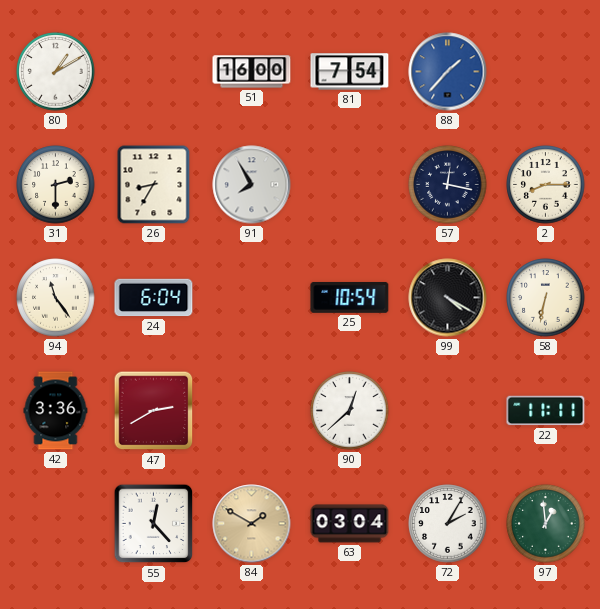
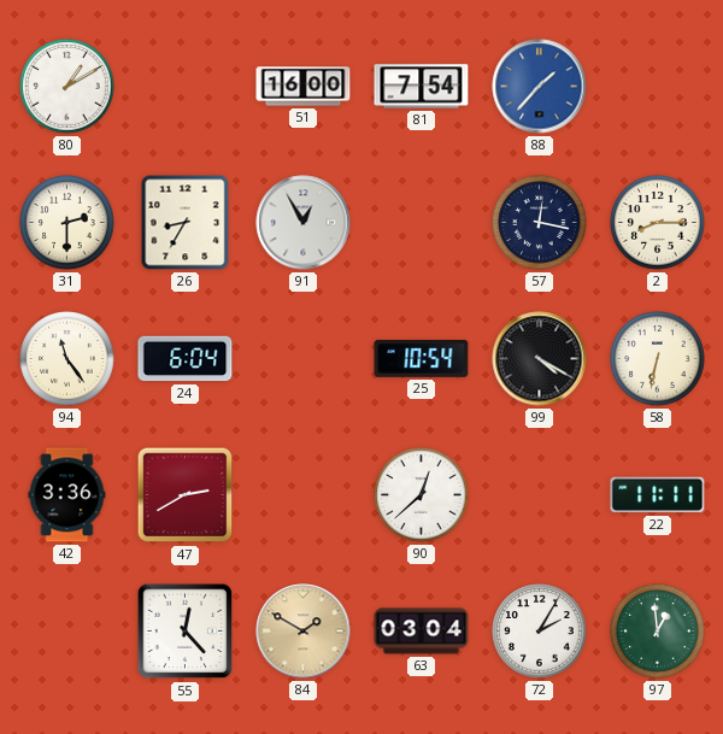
91: 7:55 -> 12:55
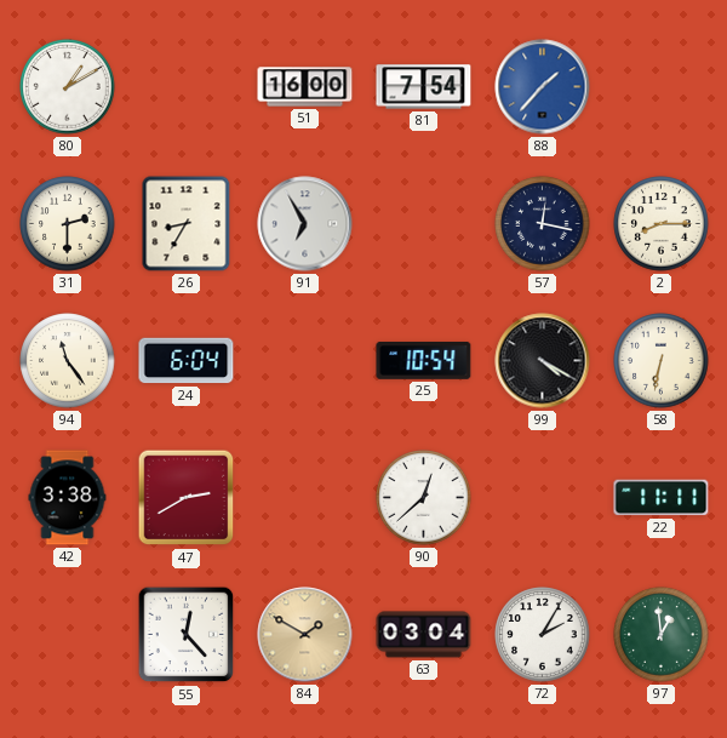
91: 12:55 -> 6:55
42: 3:36 -> 3:38
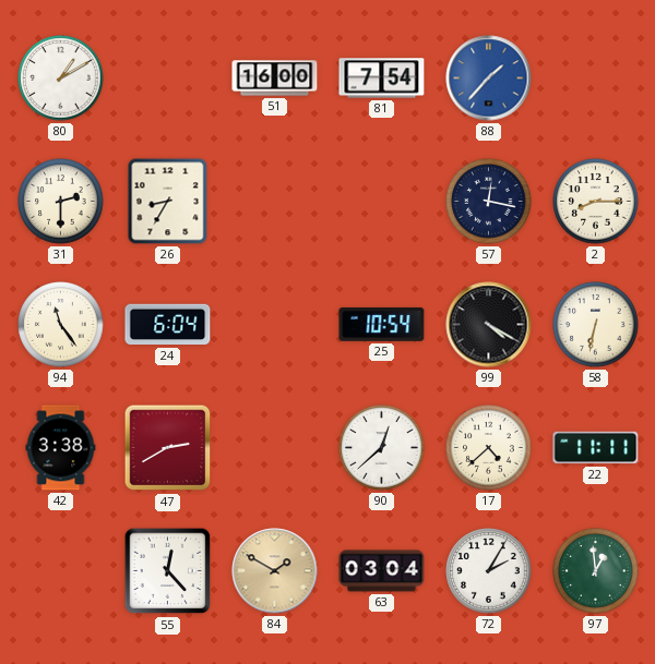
91: 6:55 -> none
17: none -> 4:38
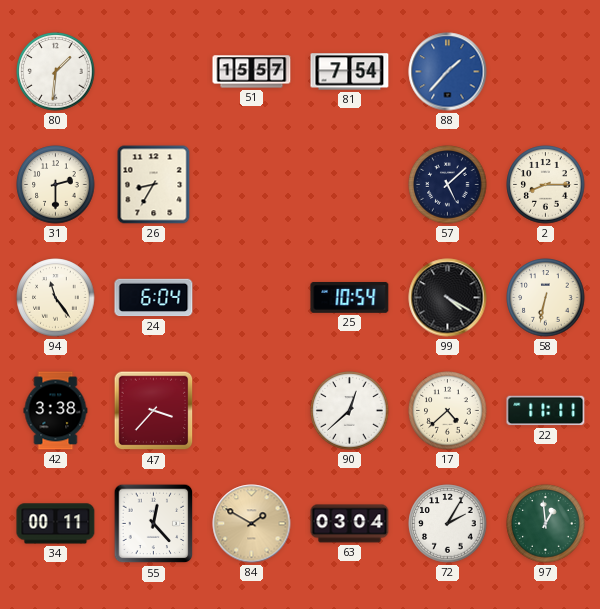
80: 1:10 -> 1:31
51: 16:00 -> 15:57
57: 12:17 -> 5:08
47: 2:40 -> 3:37
34: none -> 00:11
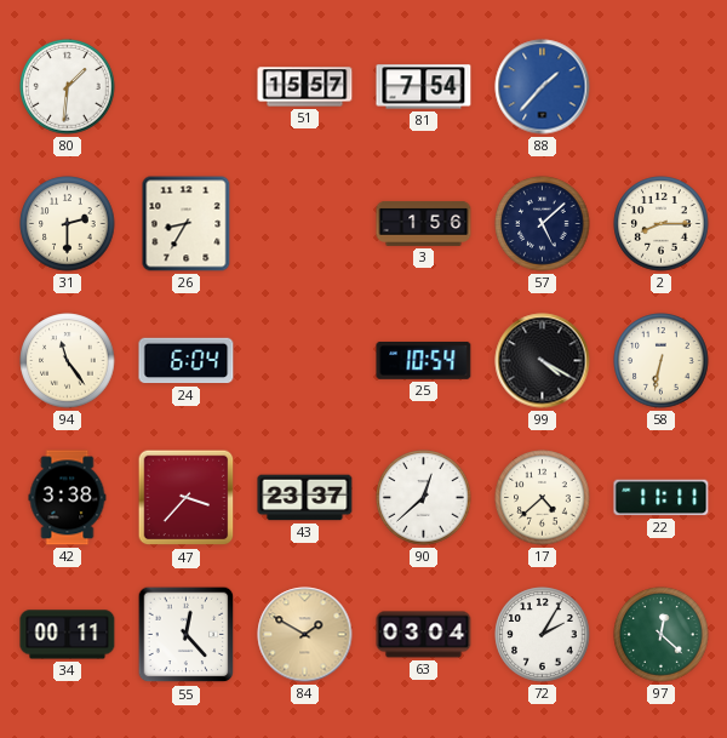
3: none -> 1:56
43: none -> 23:37
97: 12:59 -> 12:22
